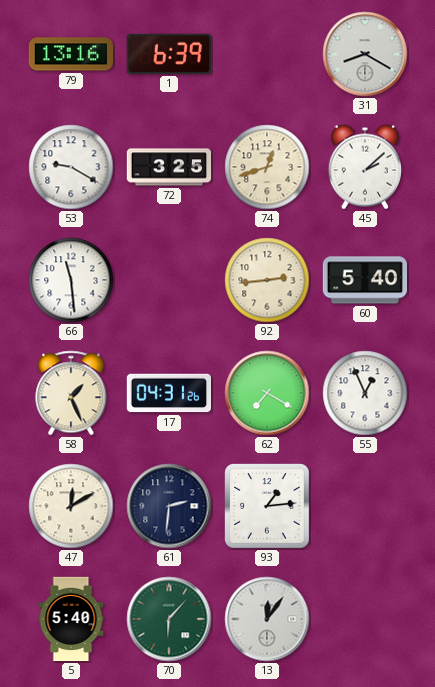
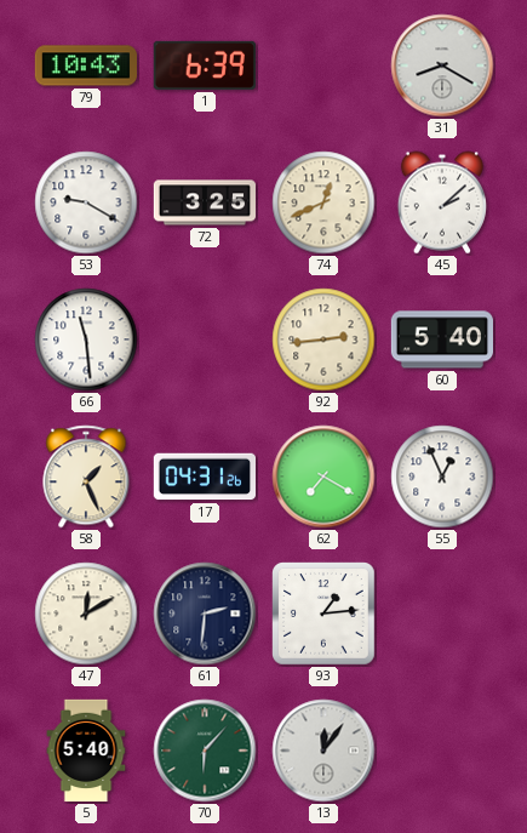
79: 13:16 -> 10:43
74: 12:42 -> 12:41
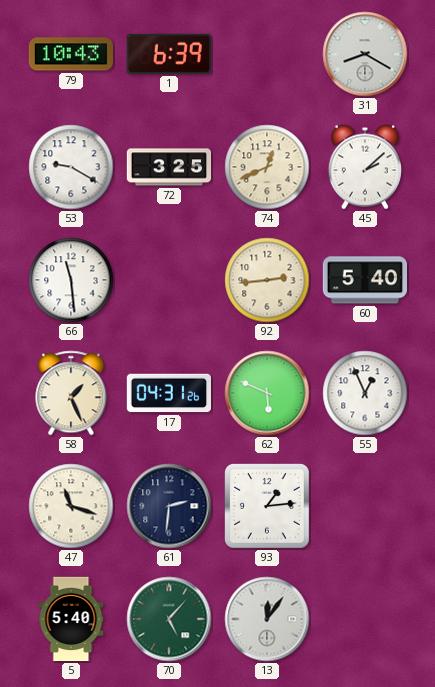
62: 7:20 -> 5:49
47: 12:10 -> 11:18
70: 6:07 -> 5:07
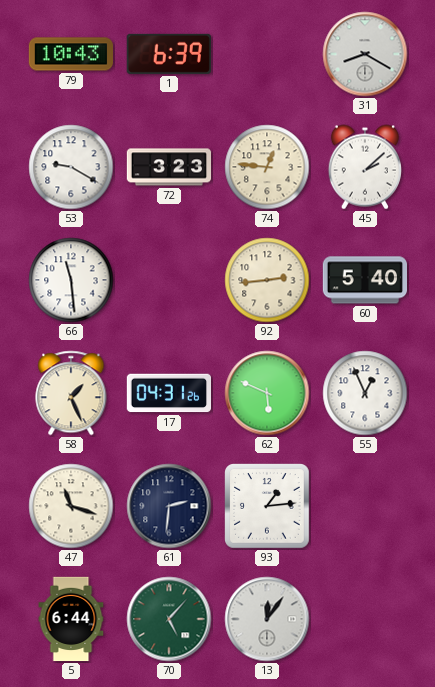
72: 3:25 -> 3:23
74: 12:41 -> 12:46
5: 5:40 -> 6:44
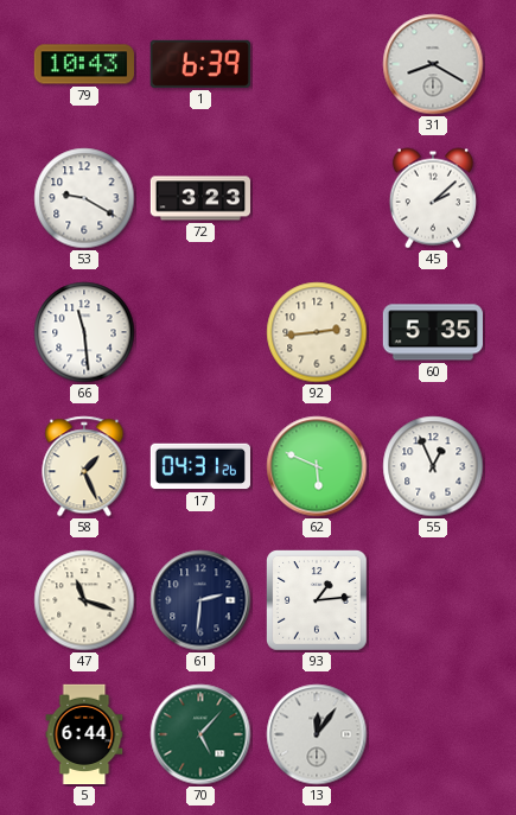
74: 12:46 -> none
60: 5:40 -> 5:35
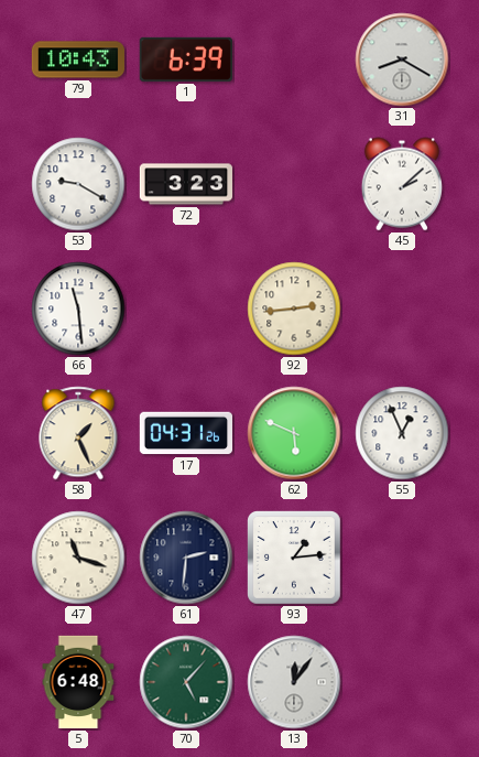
60: 5:35 -> none
5: 6:44 -> 6:48
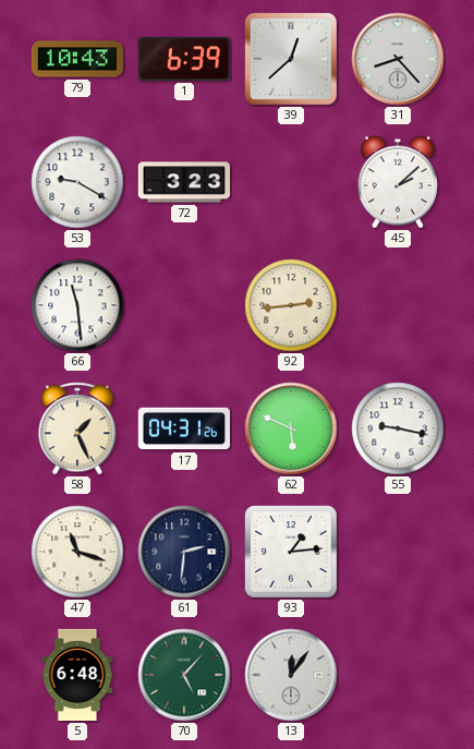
39: none -> 12:38
31: 8:20 -> 8:23
55: 12:56 -> 9:17
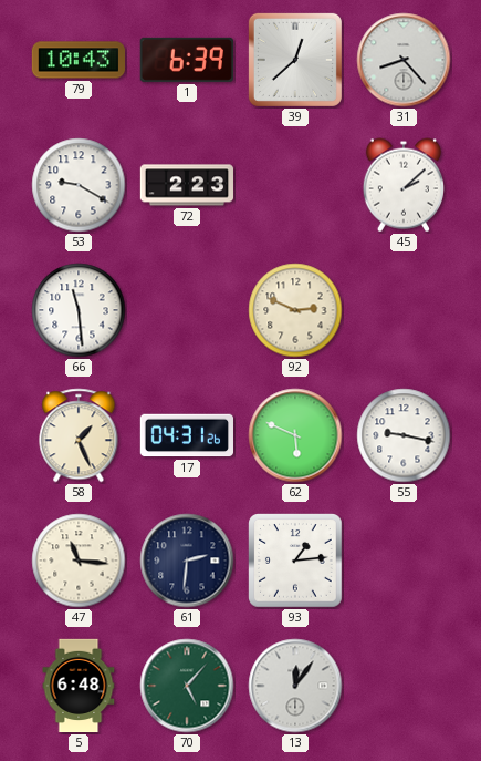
72: 3:23 -> 2:23
92: 2:44 -> 2:49
47: 11:18 -> 11:16
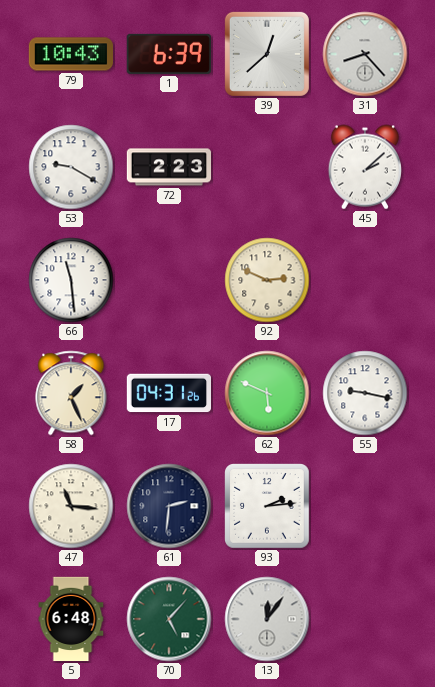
93: 1:14 -> 2:14
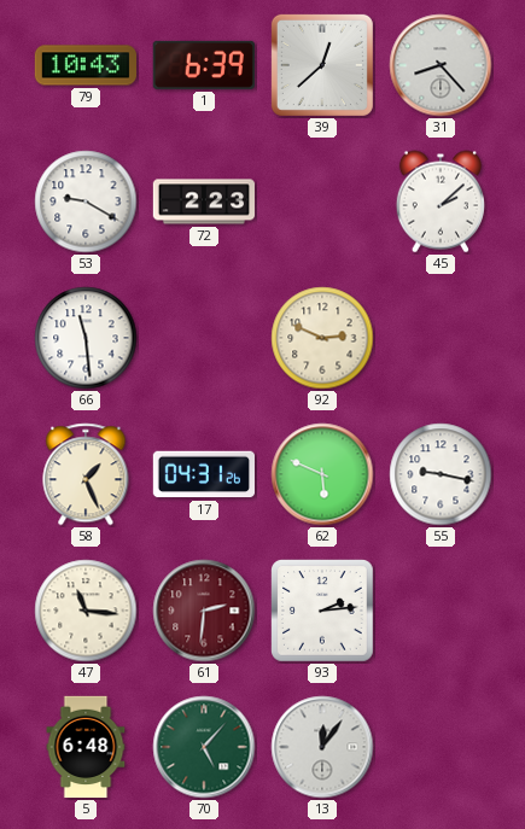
61 dial: navy -> burgundy
